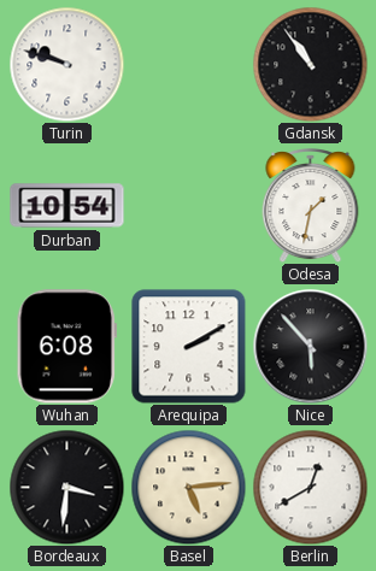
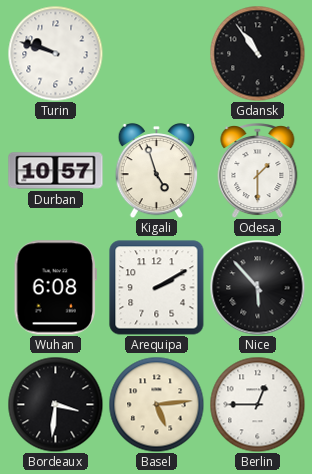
Durban: 10:54 -> 10:57
Kigali: none -> 4:57
Odesa: 1:32 -> 1:30
Berlin: 12:40 -> 12:45
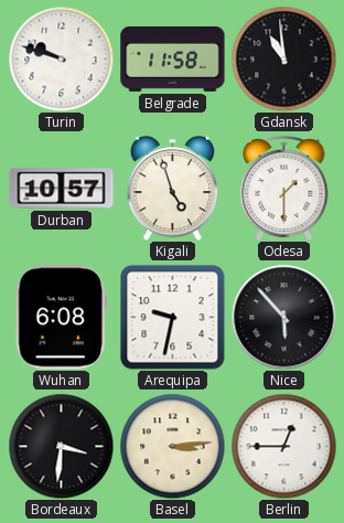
Belgrade: none -> 11:58
Gdansk: 10:54 -> 10:59
Arequipa: 2:10 -> 9:32
Basel: 5:14 -> 3:14
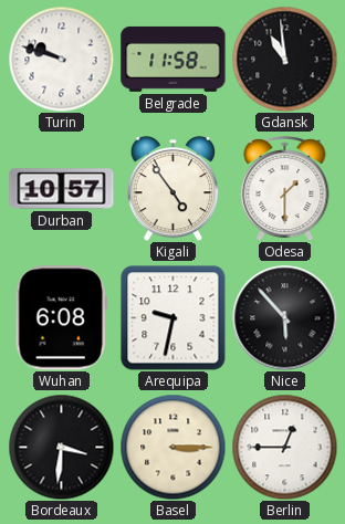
Kigali: 4:57 -> 4:54
Basel: 3:14 -> 3:15
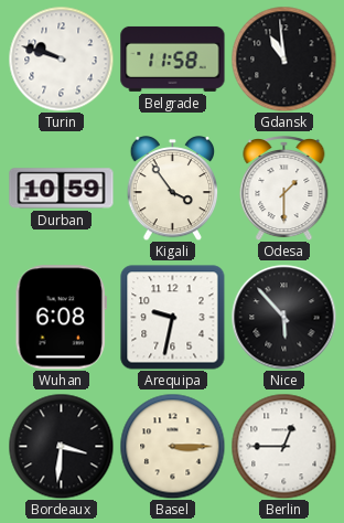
Durban: 10:57 -> 10:59
Kigali: 4:54 -> 3:54
